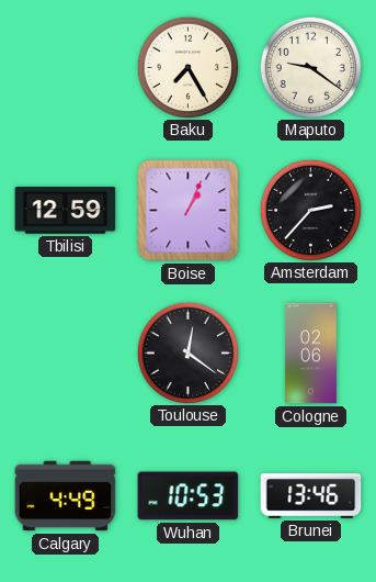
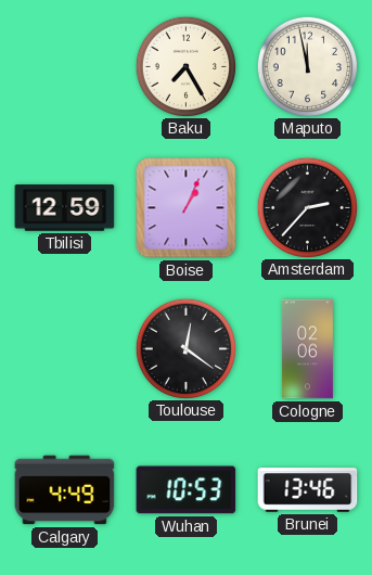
Maputo: 9:21 -> 11:58
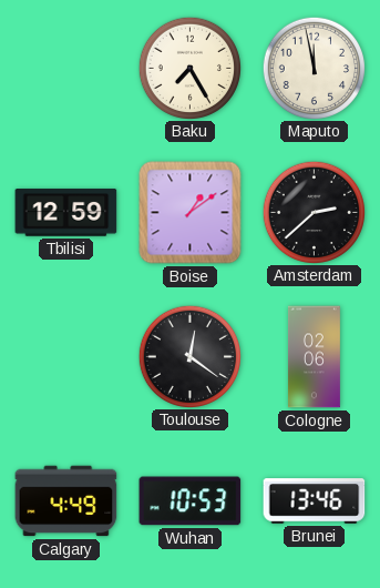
Boise: 1:04 -> 1:09
Amsterdam: 2:37 -> 2:38
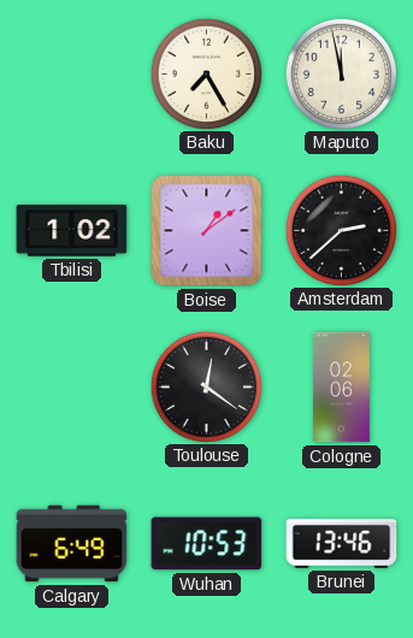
Tbilisi: 12:59 -> 1:02
Calgary: 4:49 -> 6:49
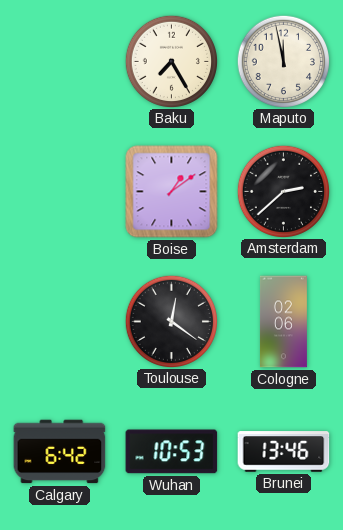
Tbilisi: 1:02 -> none
Calgary: 6:49 -> 6:42
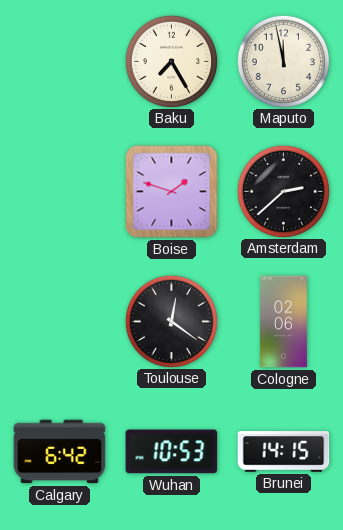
Boise: 1:09 -> 1:48
Brunei: 13:46 -> 14:15
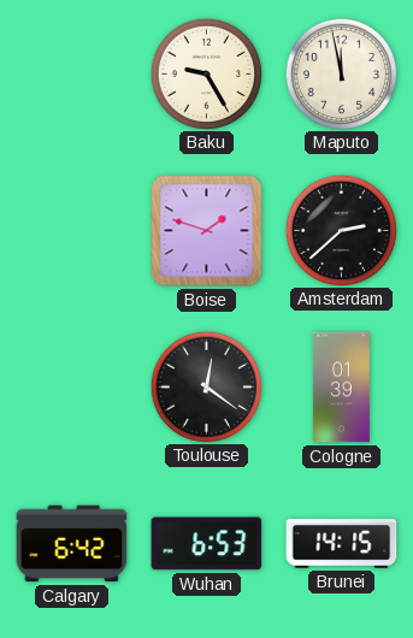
Baku: 7:25 -> 9:25
Cologne: 02:06 -> 01:39
Wuhan: 10:53 -> 6:53
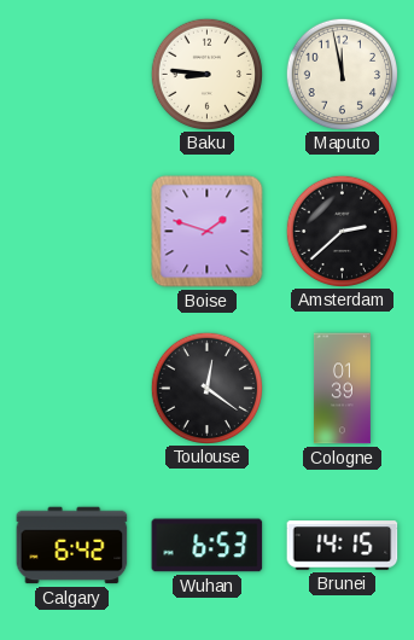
Baku: 9:25 -> 8:46
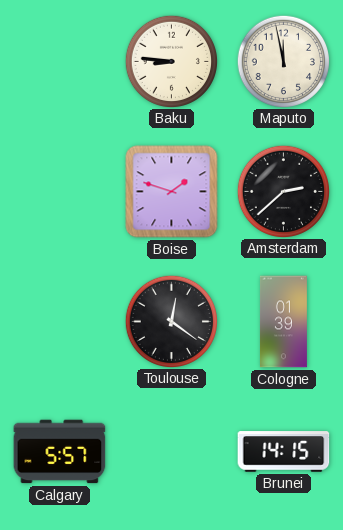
Calgary: 6:42 -> 5:57
Wuhan: 6:53 -> none
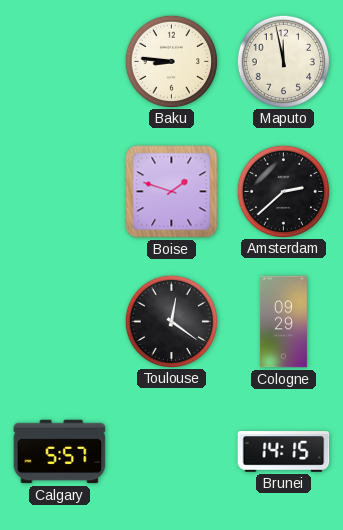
Cologne: 01:39 -> 09:29
